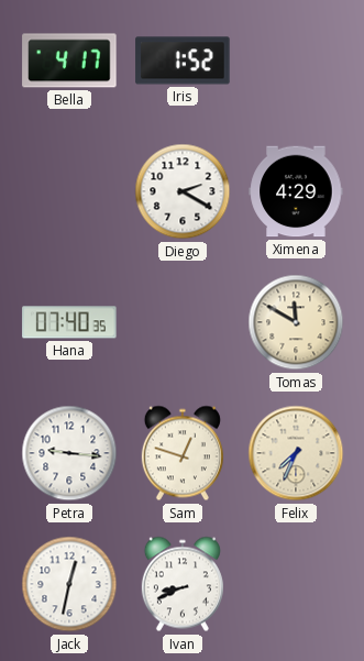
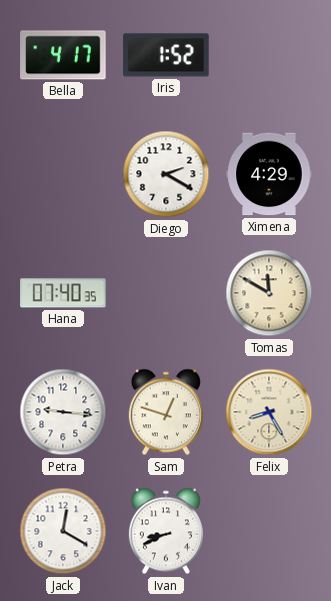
Felix: 7:34 -> 8:25
Jack: 12:32 -> 12:20
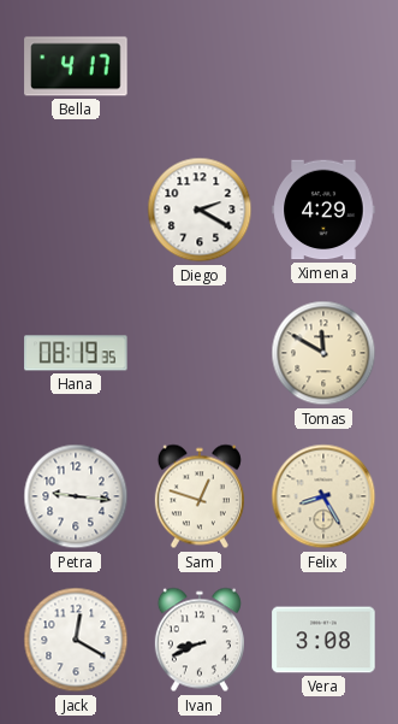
Iris: 1:52 -> none
Hana: 07:40 -> 08:19
Vera: none -> 3:08
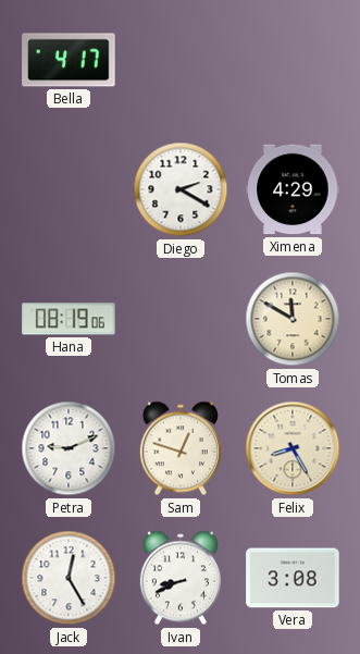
Hana: 08:19:35 -> 08:19:06
Petra: 9:16 -> 9:11
Jack: 12:20 -> 12:25
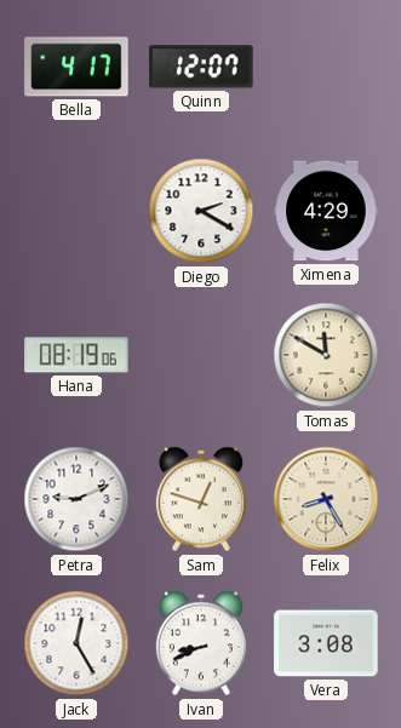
Quinn: none -> 12:07
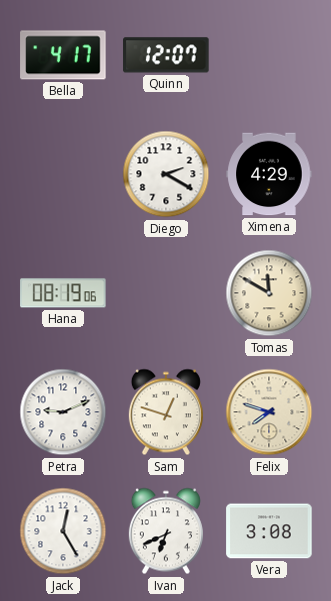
Felix: 8:25 -> 7:48
Ivan: 8:41 -> 6:41
